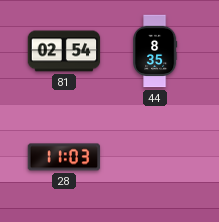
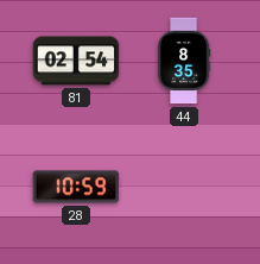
28: 11:03 -> 10:59
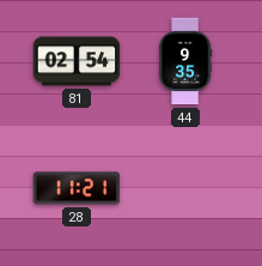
44: 8:35 -> 9:35
28: 10:59 -> 11:21
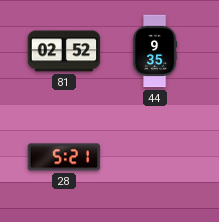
81: 02:54 -> 02:52
28: 11:21 -> 5:21
